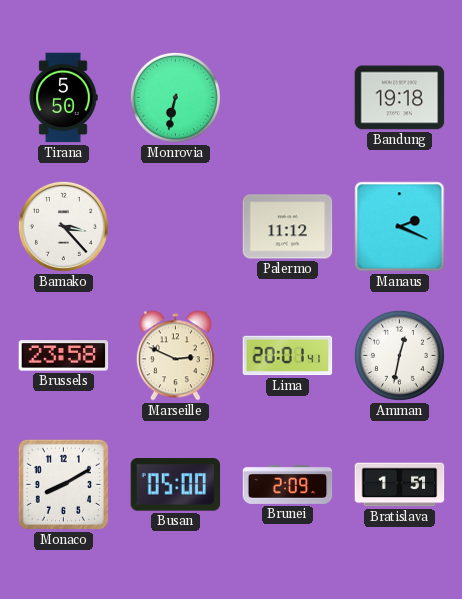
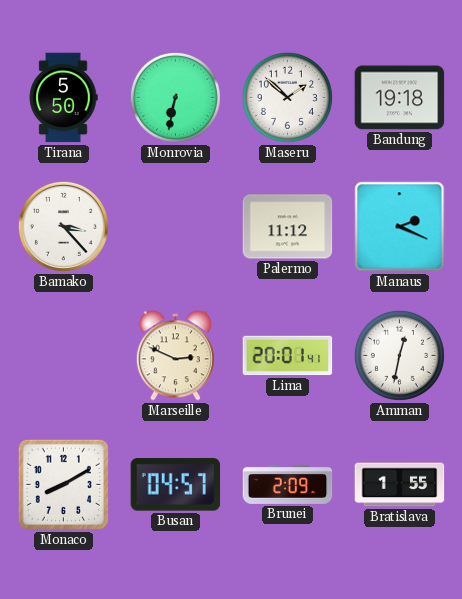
Maseru: none -> 1:52
Brussels: 23:58 -> none
Busan: 05:00 -> 04:57
Bratislava: 1:51 -> 1:55
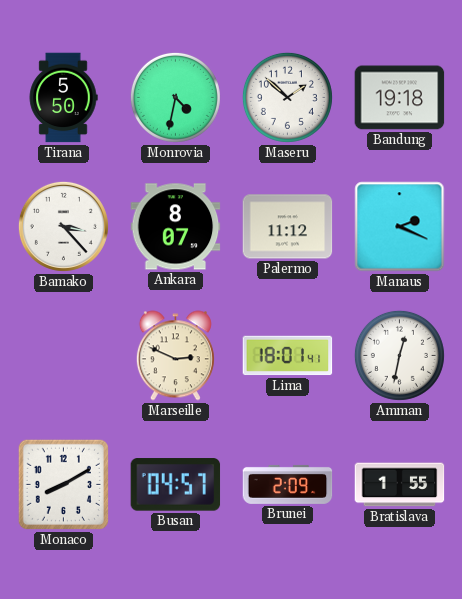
Monrovia: 6:32 -> 4:32
Ankara: none -> 8:07
Lima: 20:01 -> 18:01
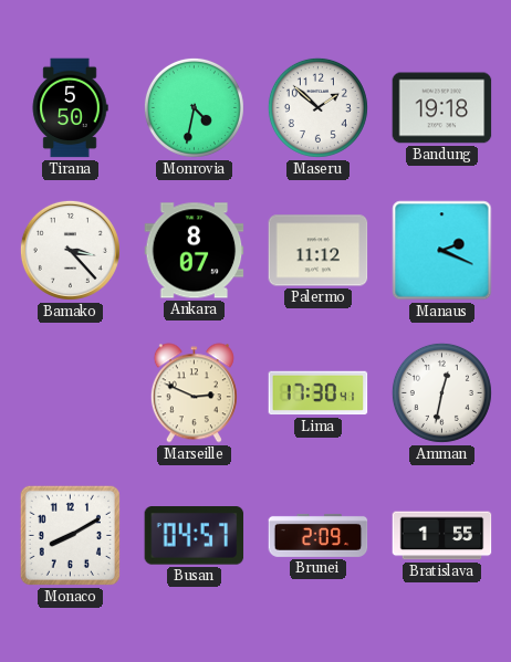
Lima: 18:01 -> 17:30
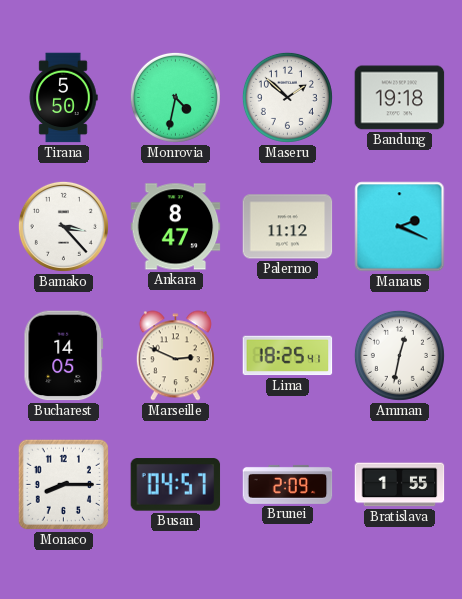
Ankara: 8:07 -> 8:47
Bucharest: none -> 14:05
Lima: 17:30 -> 18:25
Monaco: 8:10 -> 8:15
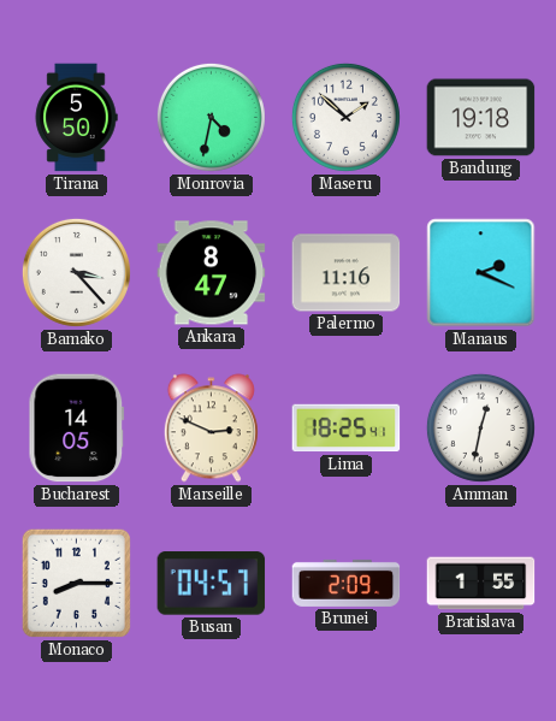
Palermo: 11:12 -> 11:16
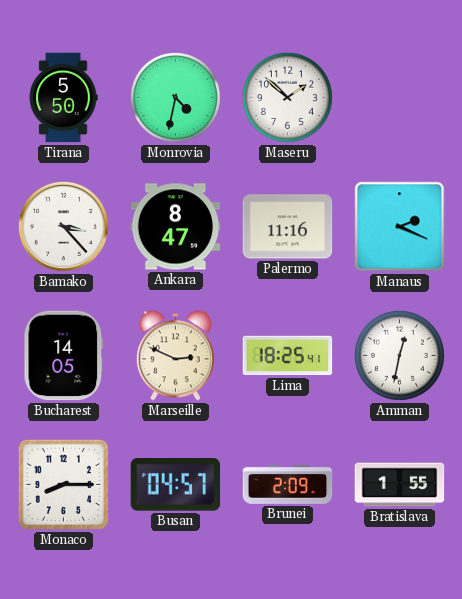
Bandung: 19:18 -> none
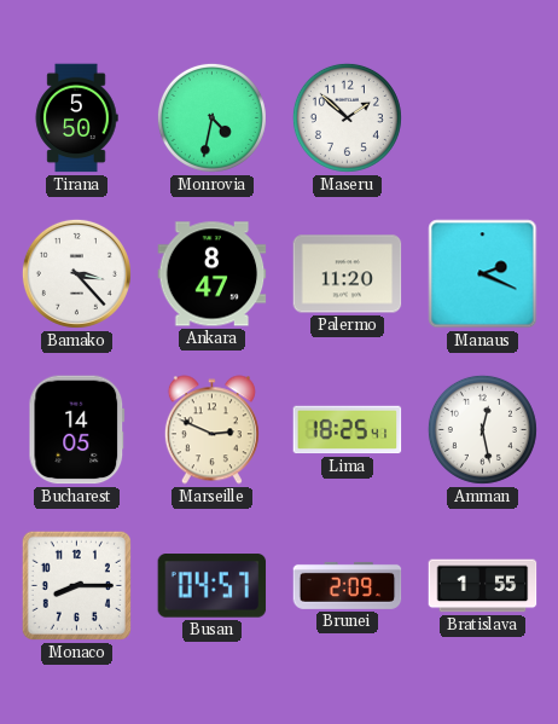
Palermo: 11:16 -> 11:20
Amman: 12:32 -> 12:28
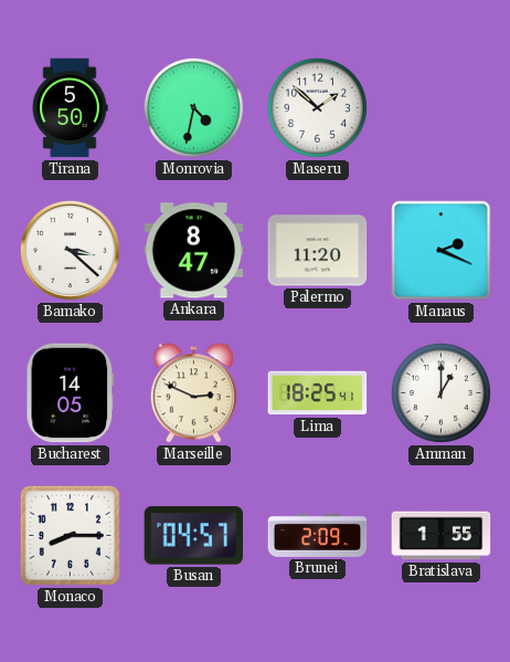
Bamako: 3:23 -> 3:22
Amman: 12:28 -> 1:00
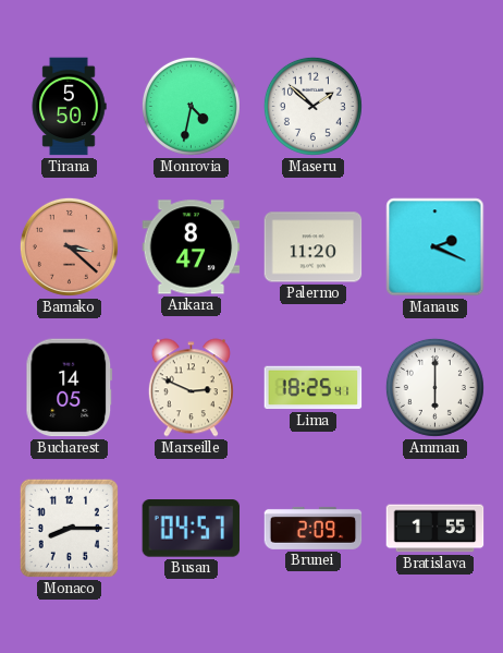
Bamako dial: white -> salmon
Amman: 1:00 -> 6:00
